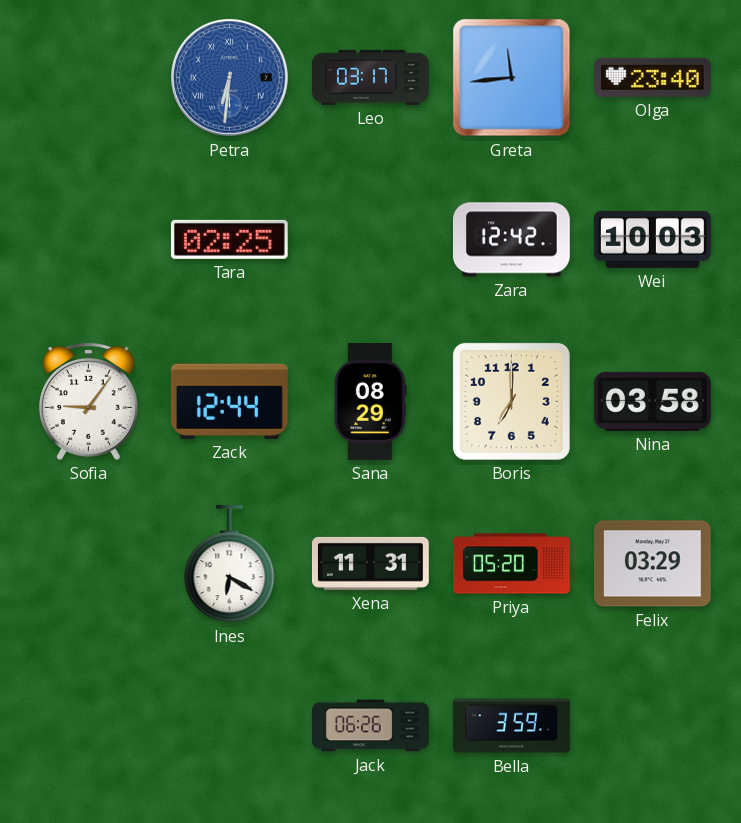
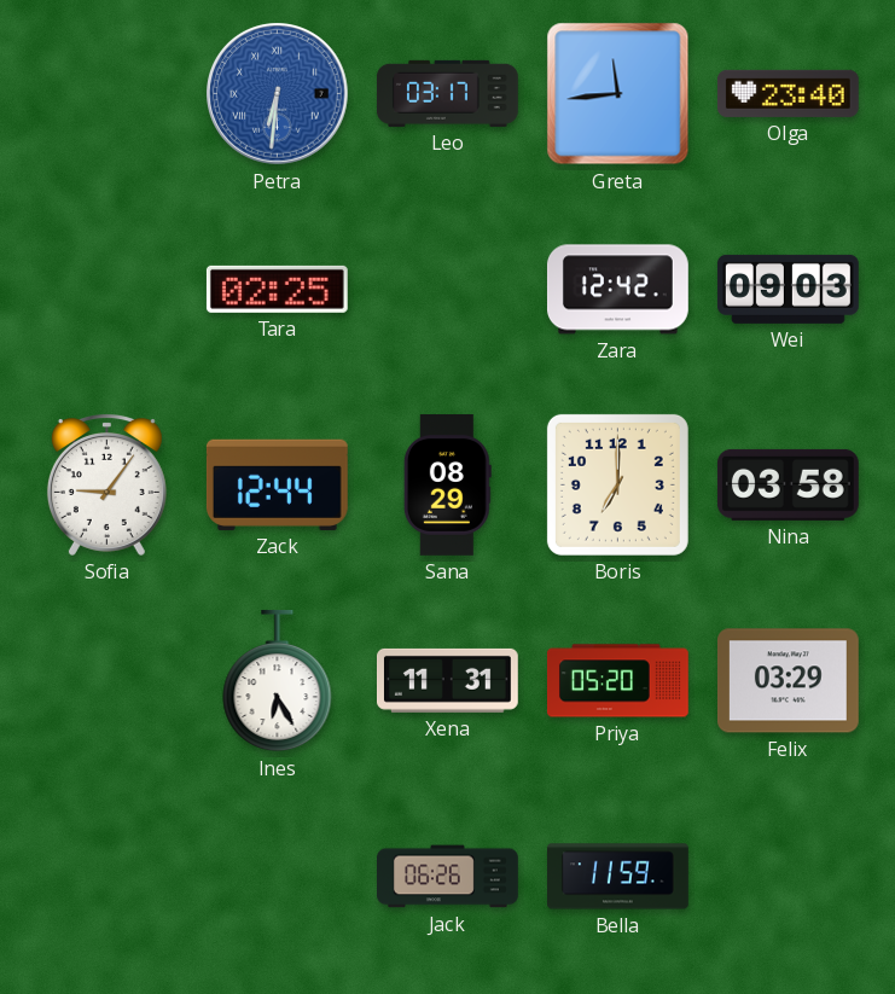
Wei: 10:03 -> 09:03
Ines: 6:20 -> 6:25
Bella: 3:59 -> 11:59
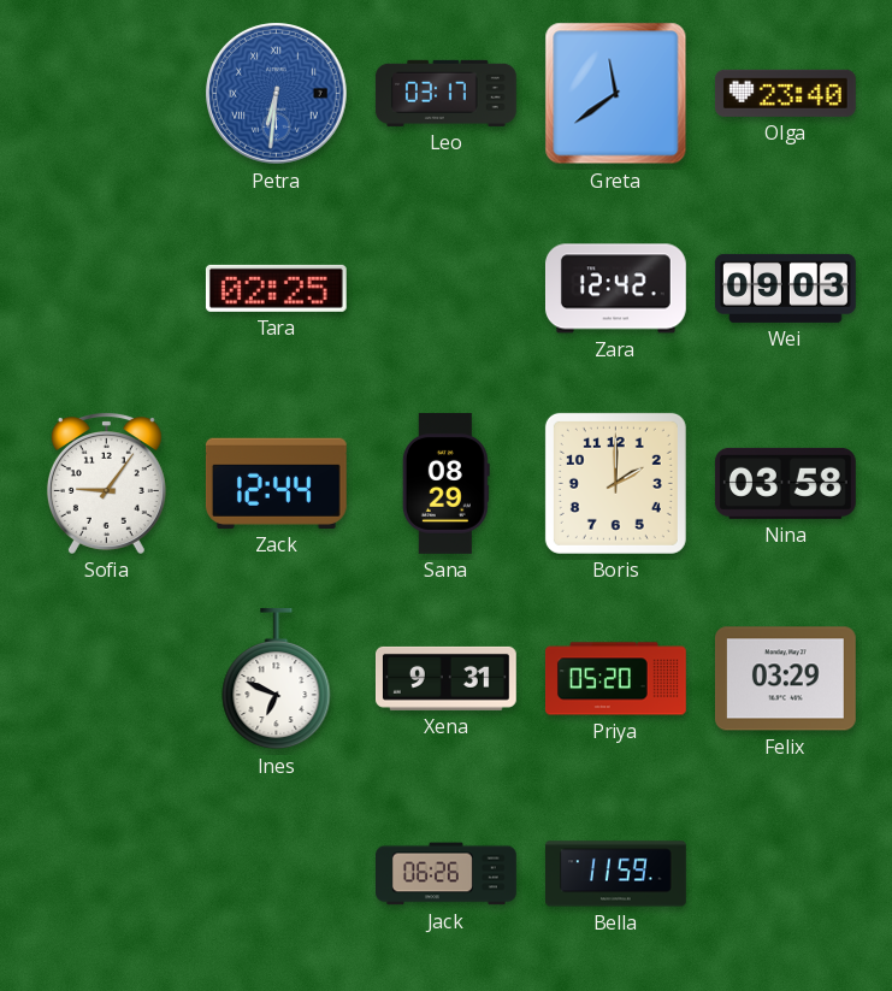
Greta: 11:44 -> 11:39
Boris: 7:00 -> 2:00
Ines: 6:25 -> 6:49
Xena: 11:31 -> 9:31
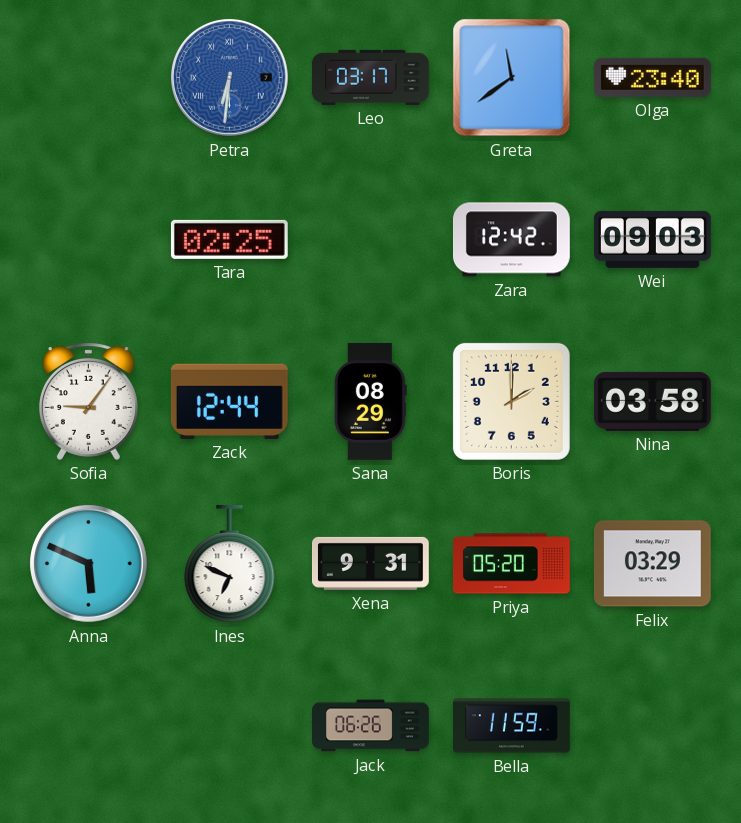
Anna: none -> 5:49
